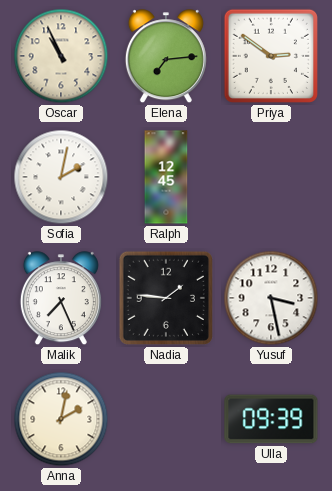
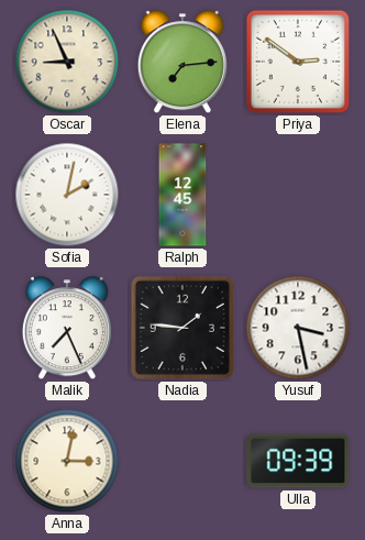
Oscar: 10:56 -> 8:56
Anna: 2:02 -> 3:02
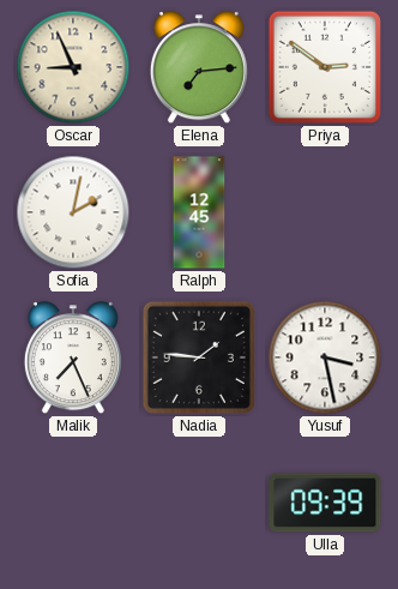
Anna: 3:02 -> none
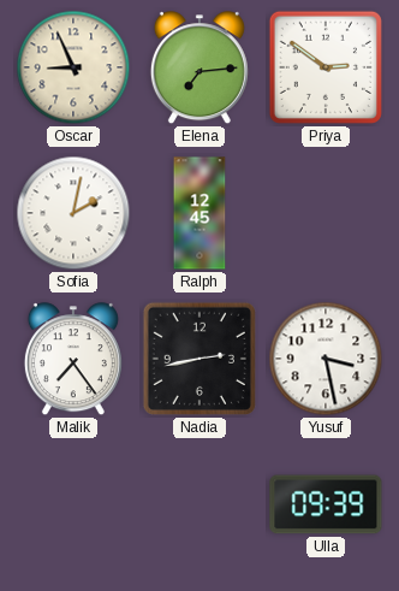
Malik: 7:26 -> 7:24
Nadia: 1:46 -> 2:43
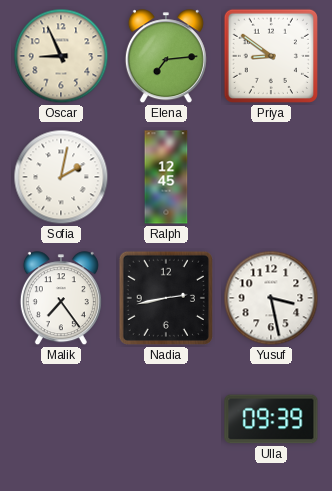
Priya: 2:51 -> 8:51
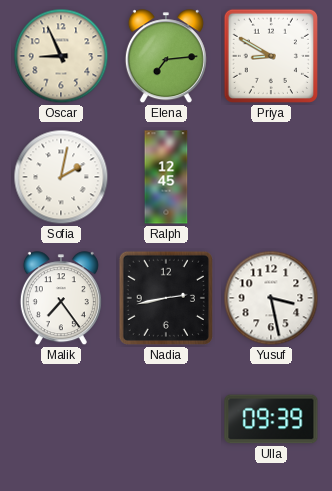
Priya: 8:51 -> 8:50
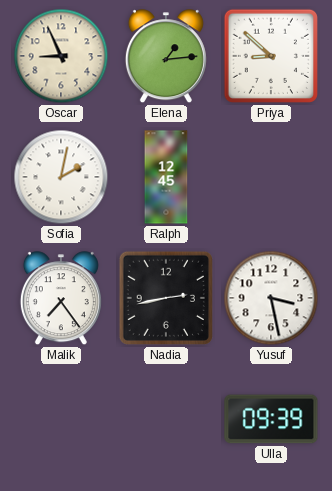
Elena: 7:14 -> 1:14
Priya: 8:50 -> 8:52
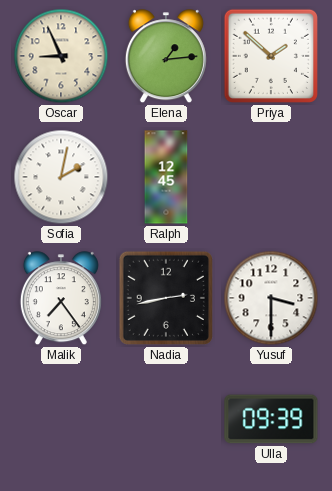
Priya: 8:52 -> 1:52
Yusuf: 3:28 -> 3:30
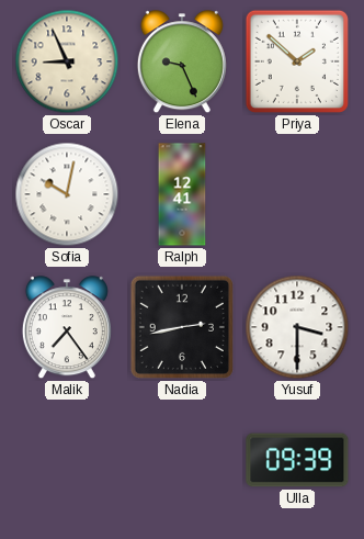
Elena: 1:14 -> 9:26
Sofia: 2:02 -> 10:02
Ralph: 12:45 -> 12:41
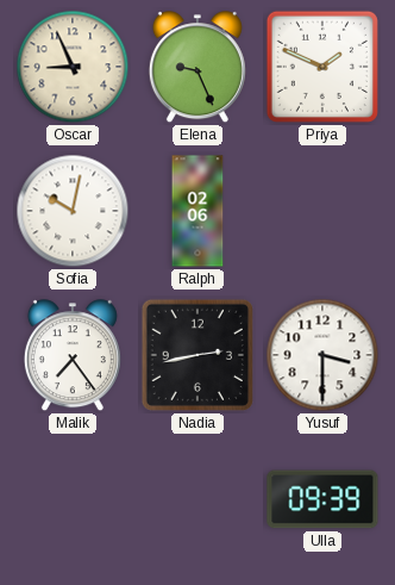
Priya: 1:52 -> 1:49
Ralph: 12:41 -> 02:06
